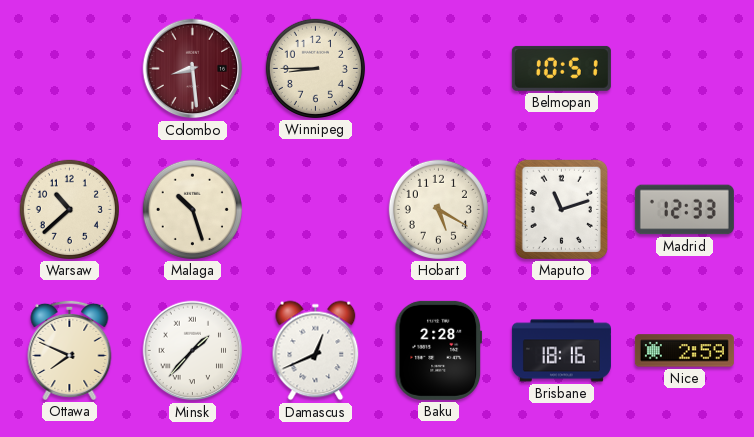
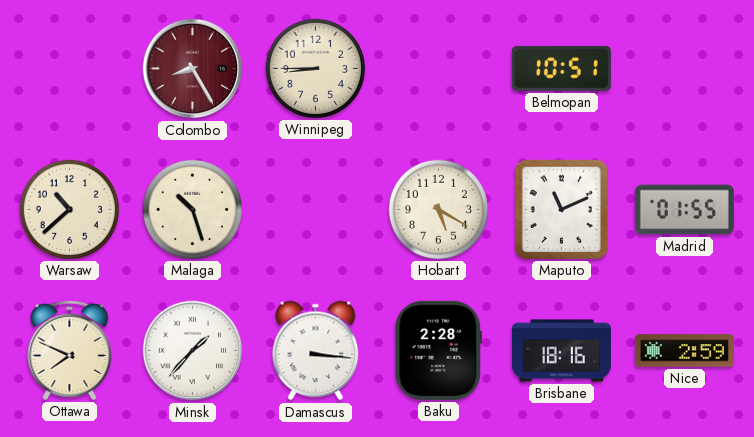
Colombo: 8:29 -> 8:25
Maputo: 11:12 -> 11:11
Madrid: 12:33 -> 01:55
Damascus: 12:41 -> 3:16
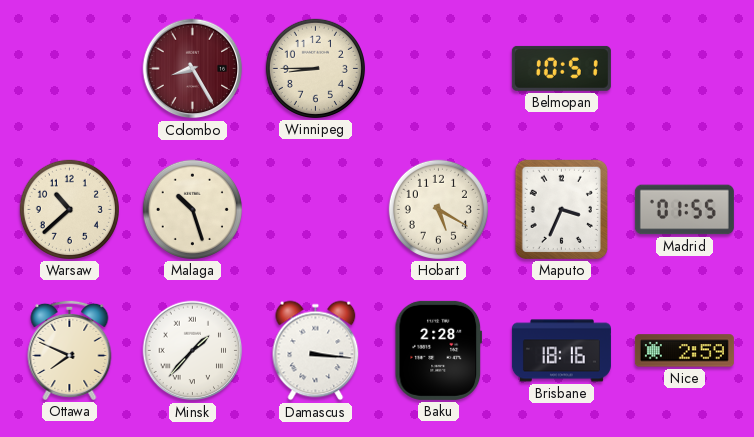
Maputo: 11:11 -> 3:34
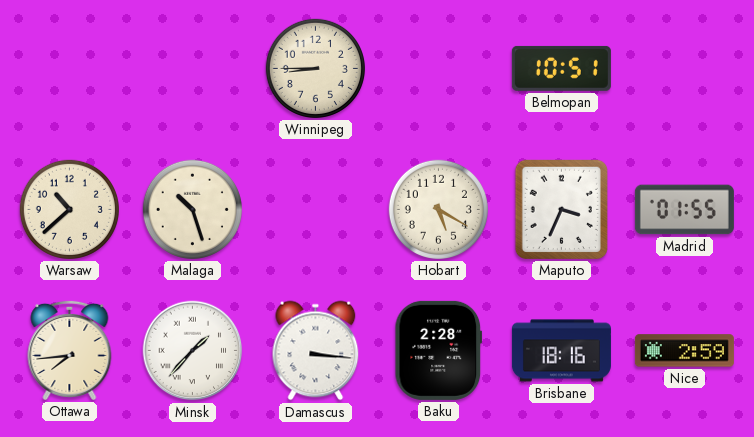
Colombo: 8:25 -> none
Ottawa: 7:49 -> 7:44
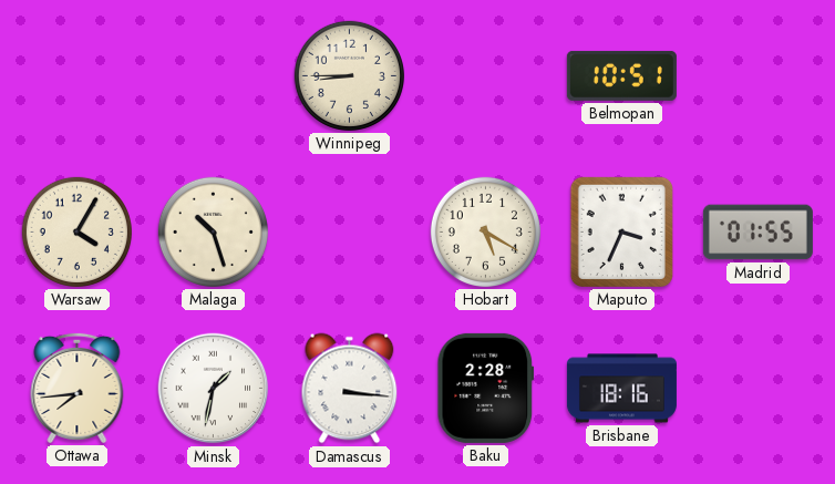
Warsaw: 10:38 -> 4:05
Minsk: 1:37 -> 1:32
Nice: 2:59 -> none
